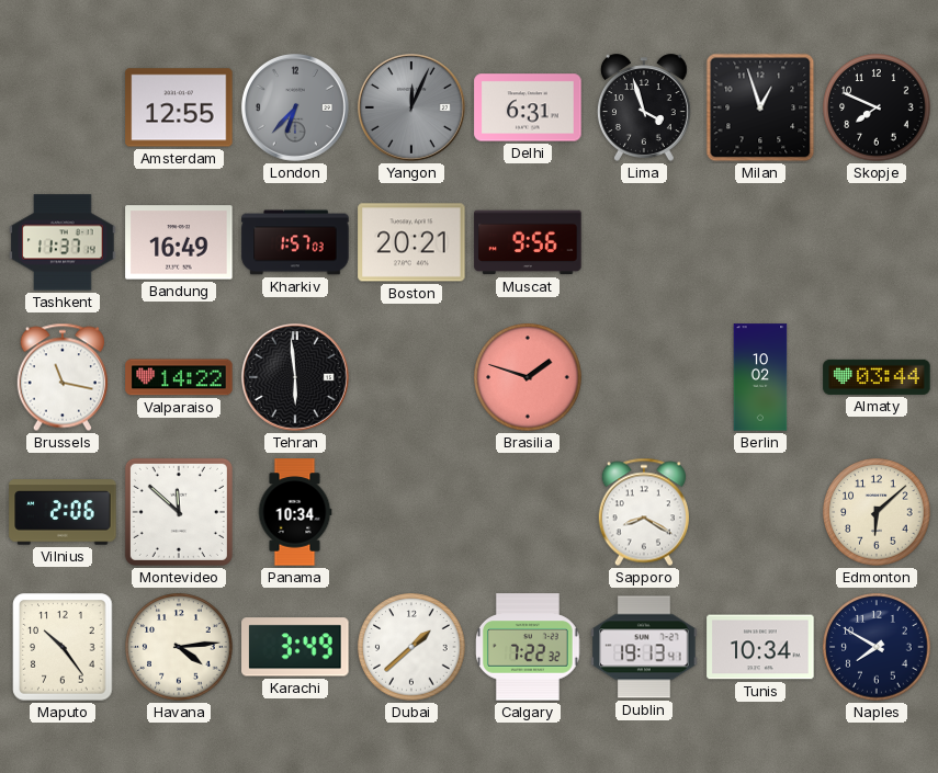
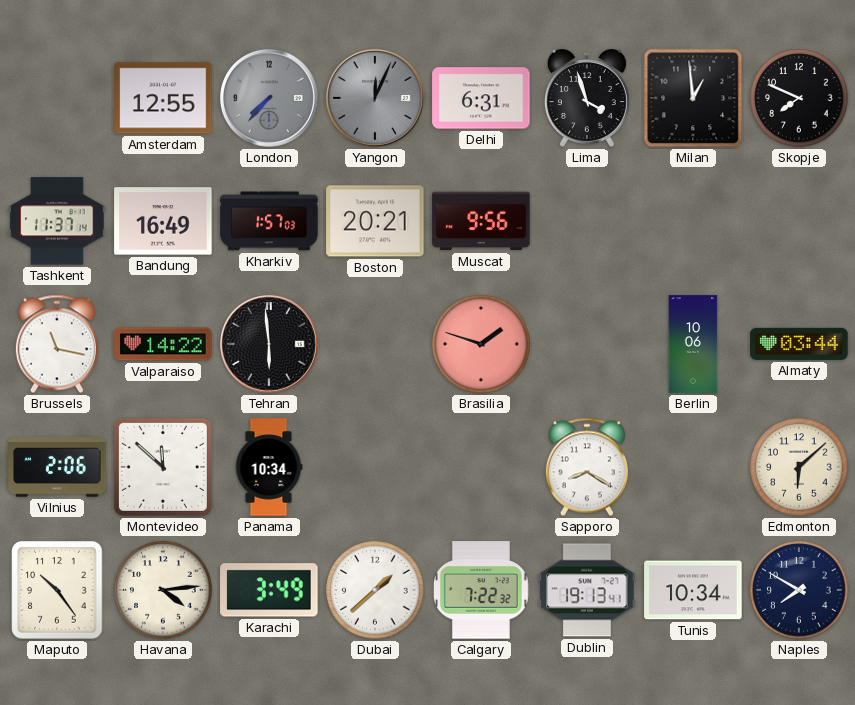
London: 6:37 -> 7:37
Milan: 12:57 -> 12:59
Berlin: 10:02 -> 10:06
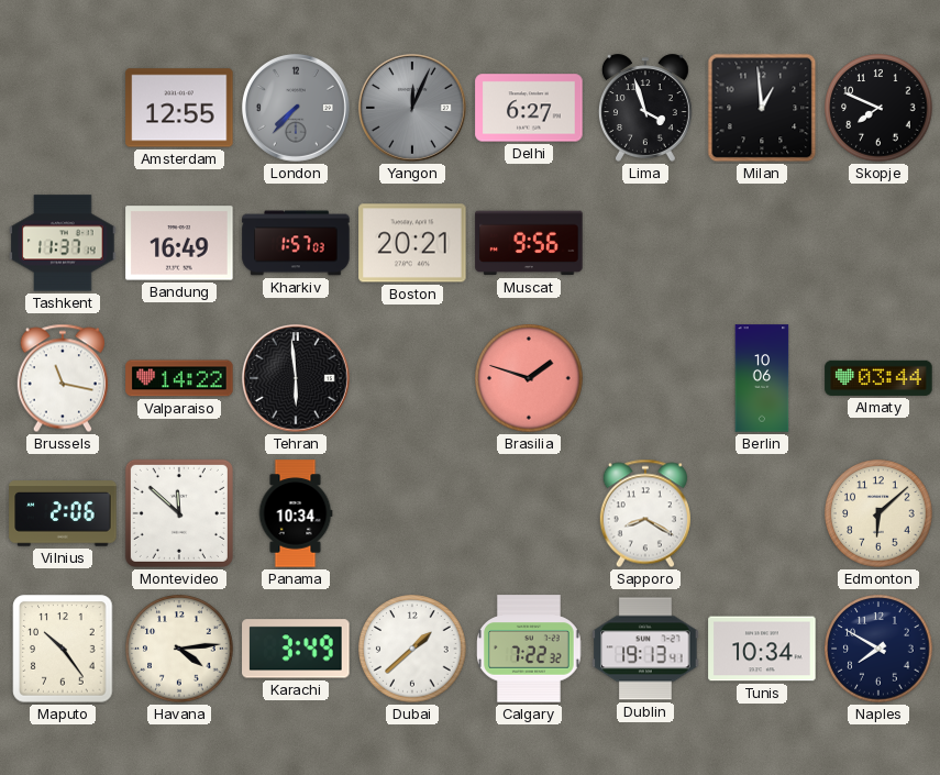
Delhi: 6:31 -> 6:27
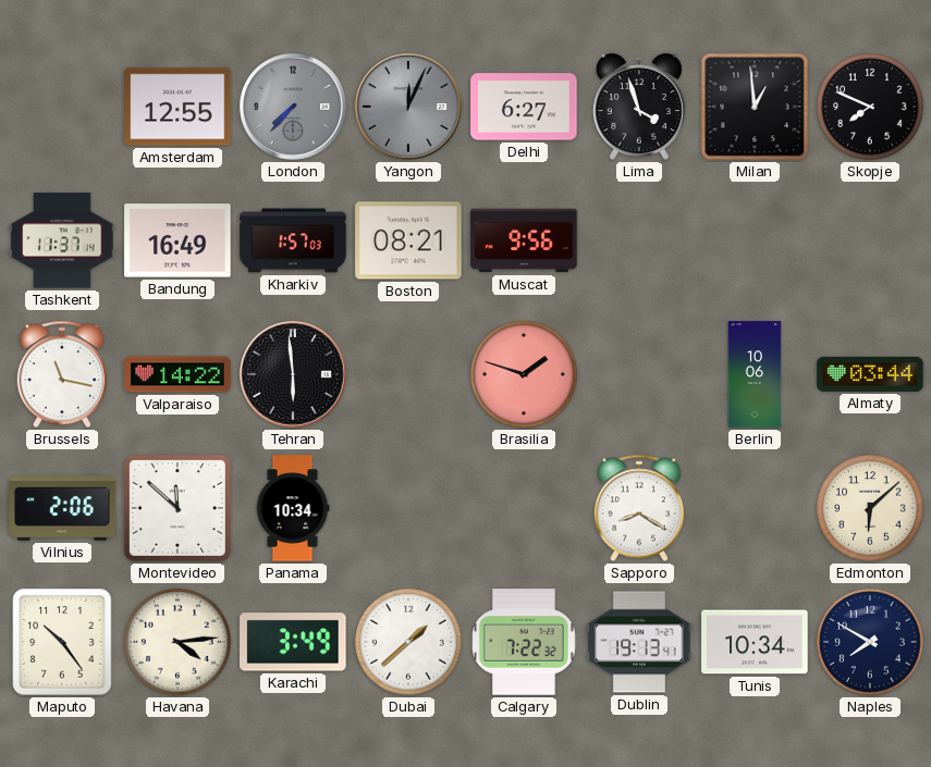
Boston: 20:21 -> 08:21
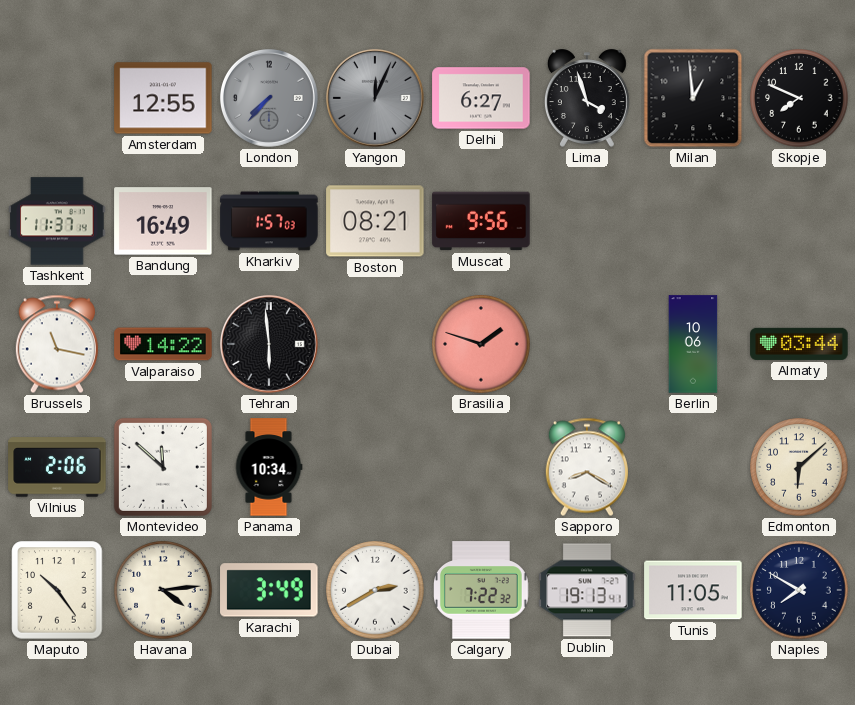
Dubai: 1:38 -> 2:40
Tunis: 10:34 -> 11:05
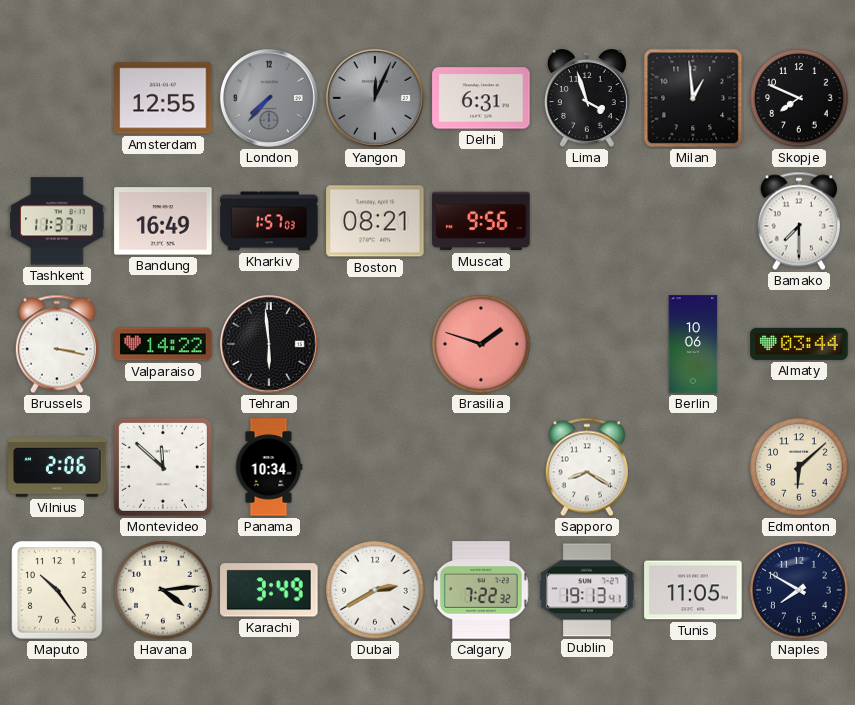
Delhi: 6:27 -> 6:31
Bamako: none -> 7:30
Brussels: 11:17 -> 3:17
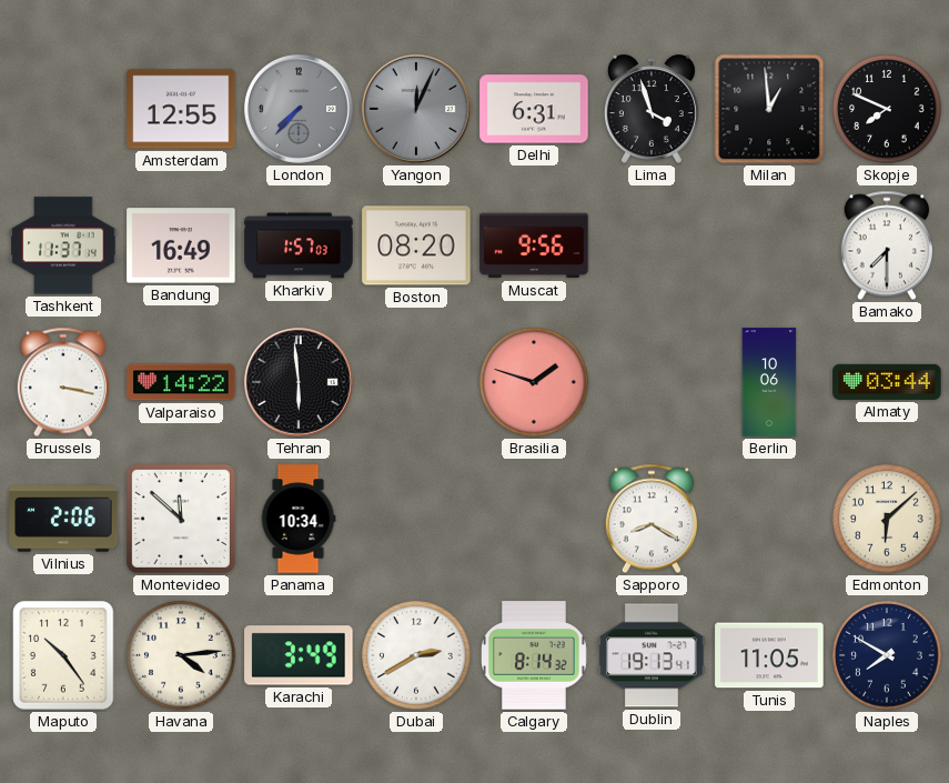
Boston: 08:21 -> 08:20
Calgary: 7:22 -> 8:14
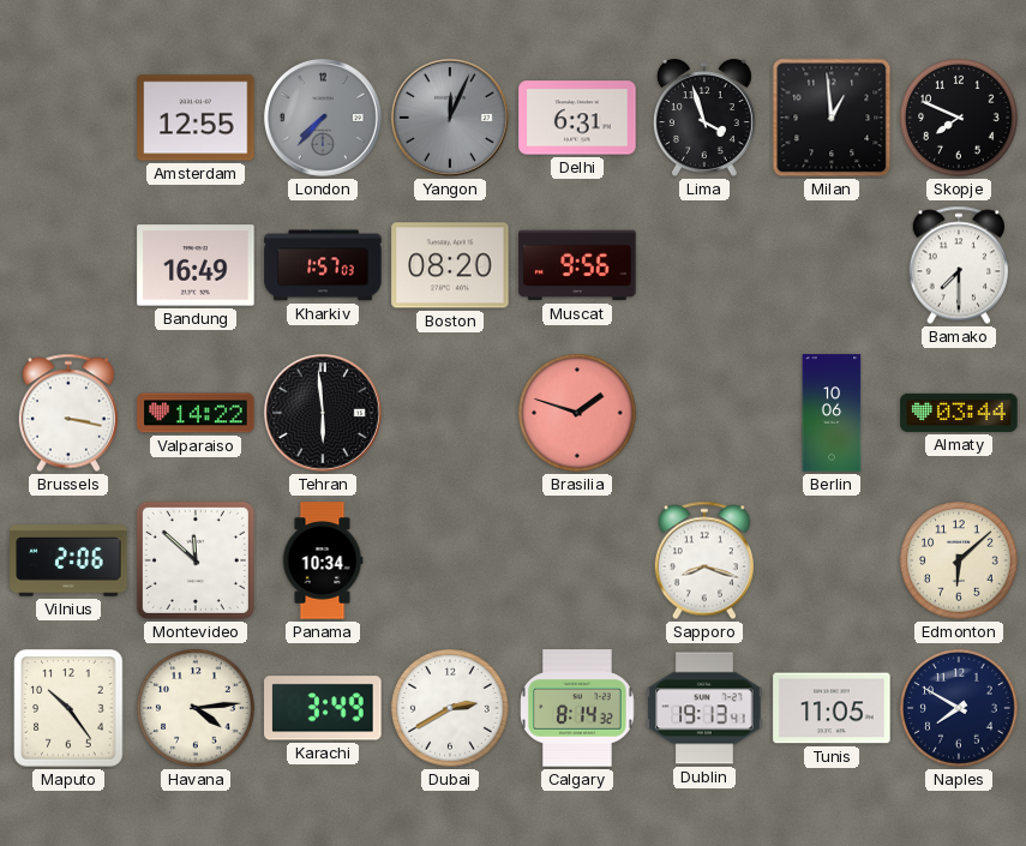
Tashkent: 11:37 -> none
Sapporo: 8:20 -> 8:18
